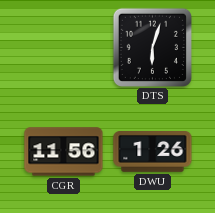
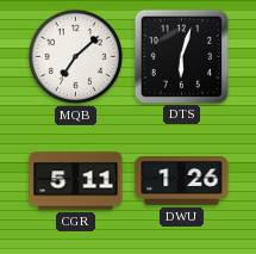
MQB: none -> 7:08
CGR: 11:56 -> 5:11
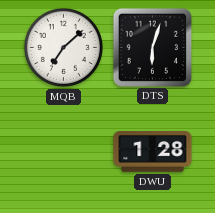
CGR: 5:11 -> none
DWU: 1:26 -> 1:28
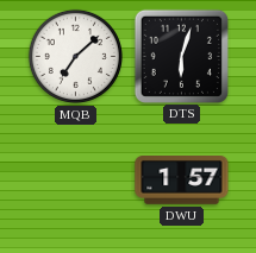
DWU: 1:28 -> 1:57
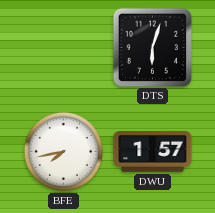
MQB: 7:08 -> none
BFE: none -> 7:43
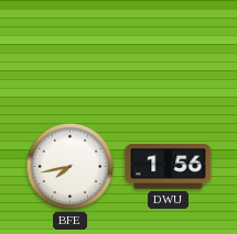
DTS: 6:03 -> none
DWU: 1:57 -> 1:56
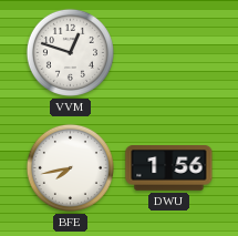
VVM: none -> 12:48
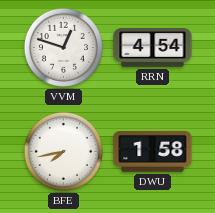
RRN: none -> 4:54
DWU: 1:56 -> 1:58
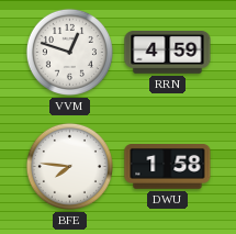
RRN: 4:54 -> 4:59
BFE: 7:43 -> 7:46
